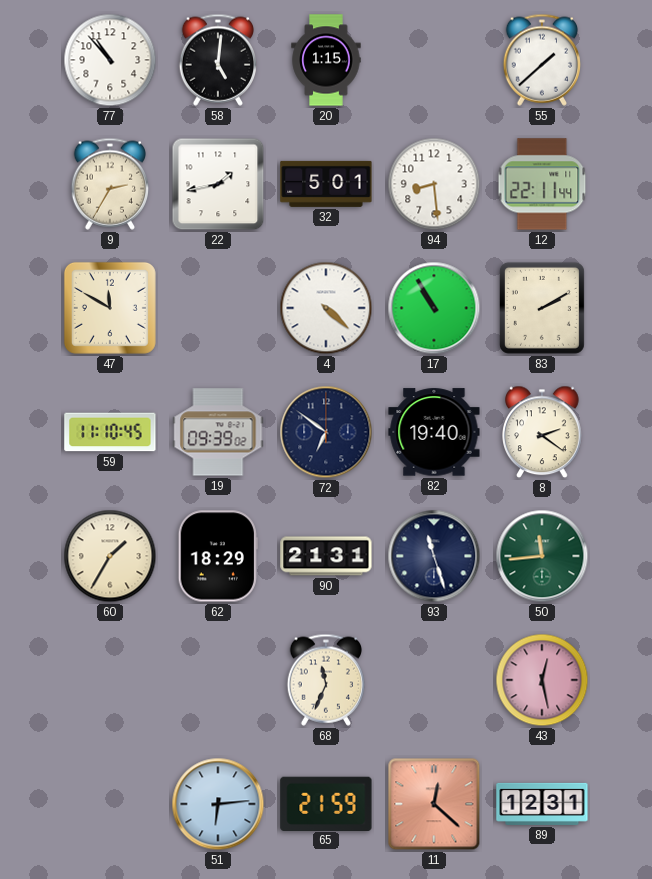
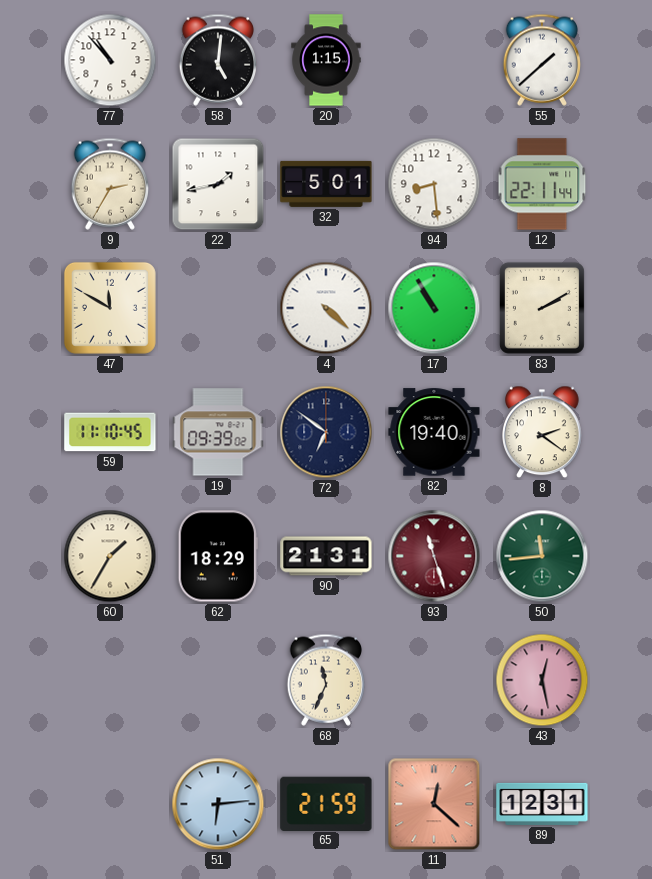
93 dial: navy -> burgundy
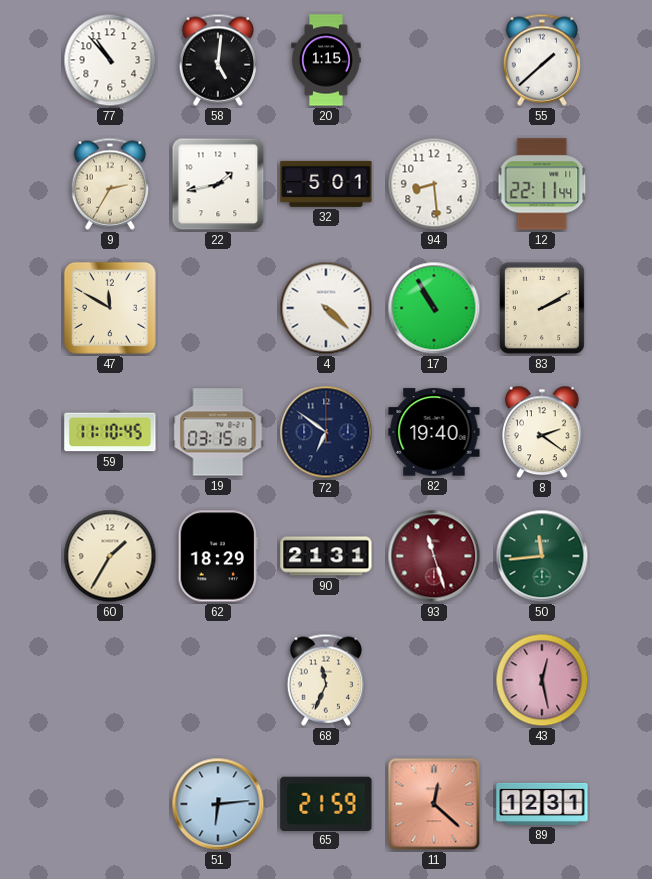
19: 09:39 -> 03:15
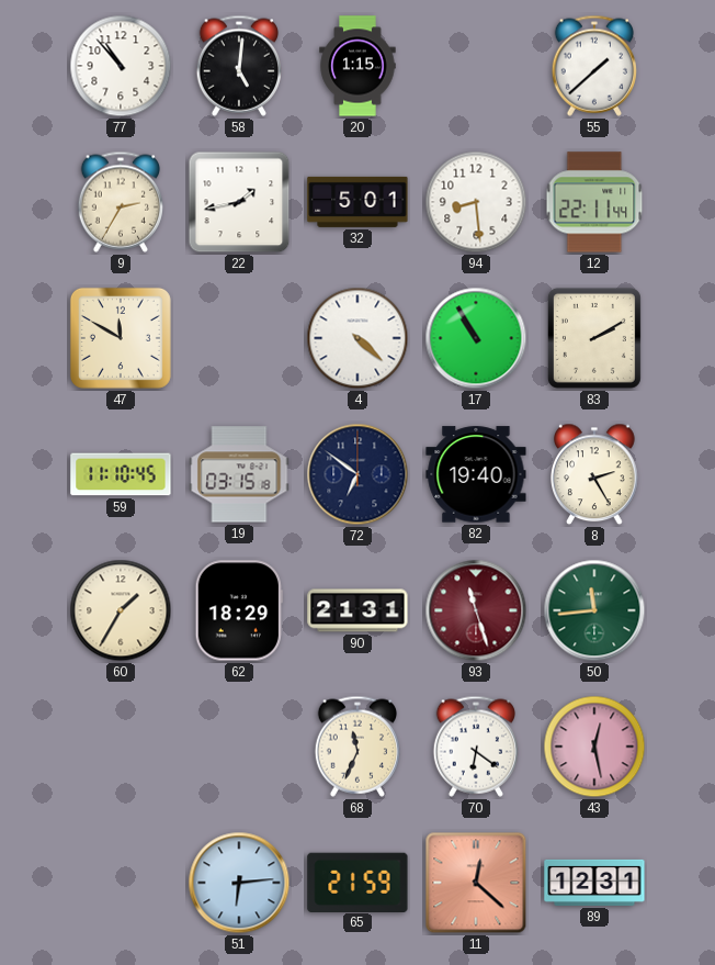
8: 2:21 -> 2:25
70: none -> 6:21
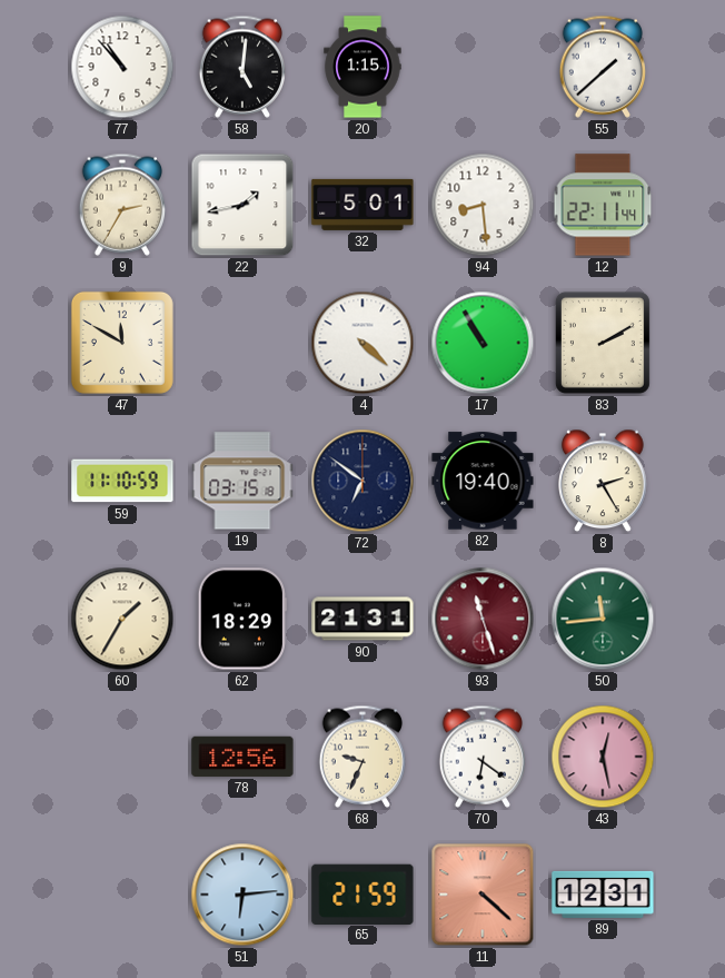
59: 11:10:45 -> 11:10:59
78: none -> 12:56
68: 11:34 -> 9:34
11: 12:22 -> 4:22
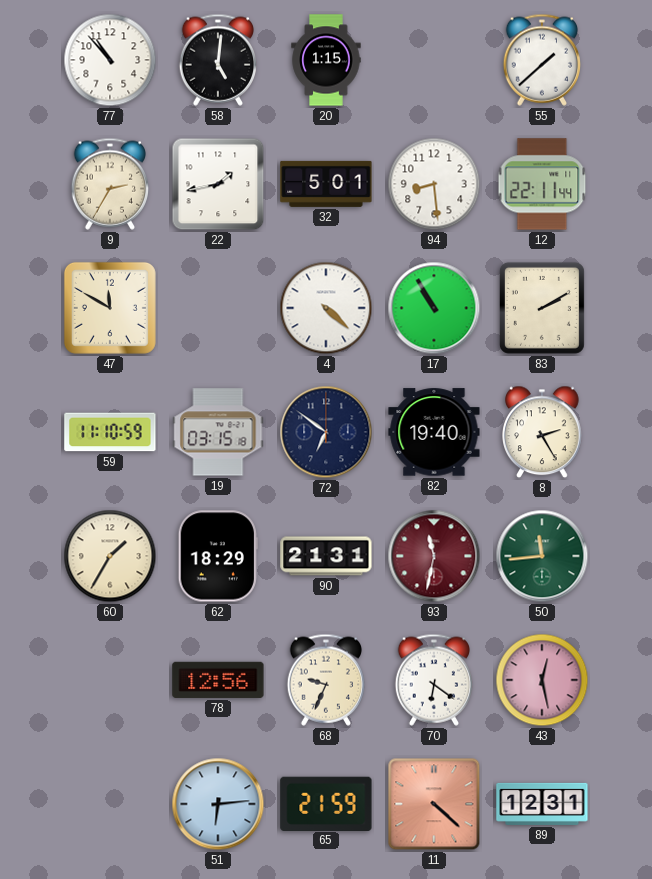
93: 11:27 -> 11:32
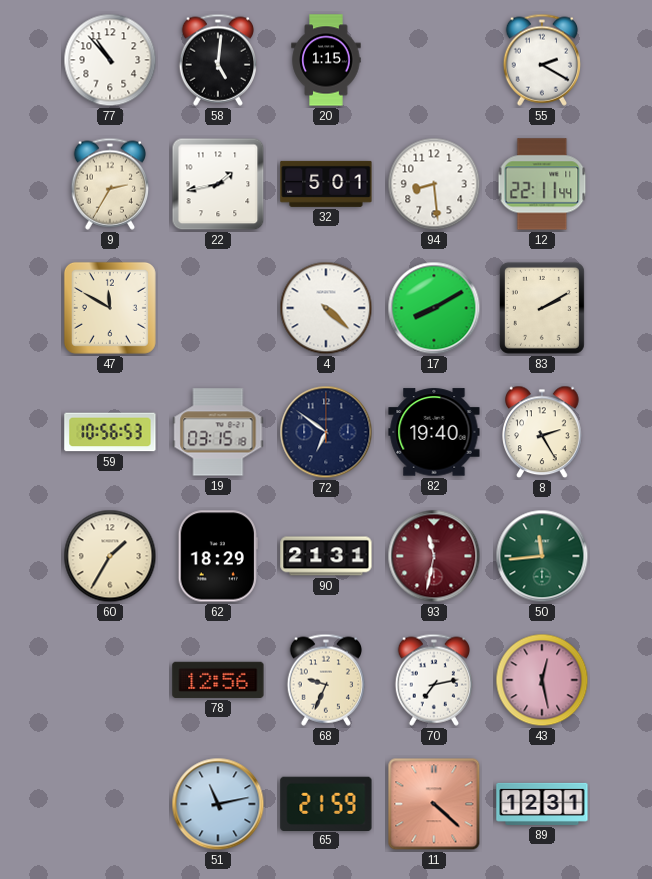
55: 1:38 -> 2:20
17: 10:55 -> 8:10
59: 11:10 -> 10:56
70: 6:21 -> 7:13
51: 6:14 -> 11:13
